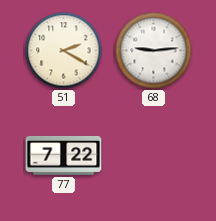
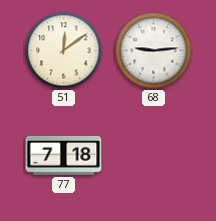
51: 2:20 -> 12:09
77: 7:22 -> 7:18
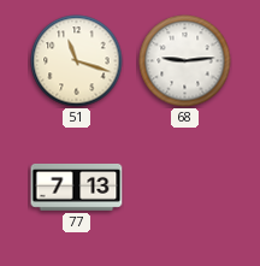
51: 12:09 -> 11:18
77: 7:18 -> 7:13
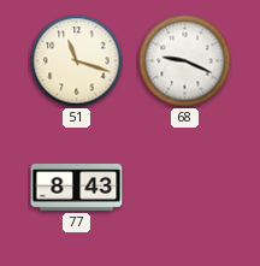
68: 9:14 -> 9:19
77: 7:13 -> 8:43
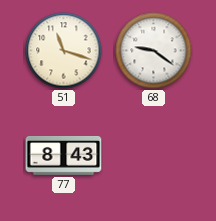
68: 9:19 -> 9:21
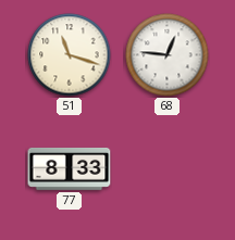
68: 9:21 -> 12:46
77: 8:43 -> 8:33
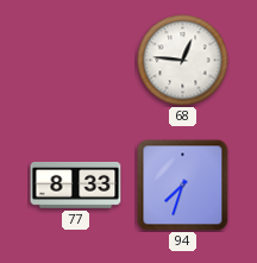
51: 11:18 -> none
94: none -> 7:33
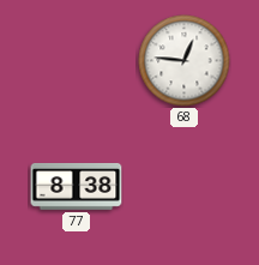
77: 8:33 -> 8:38
94: 7:33 -> none
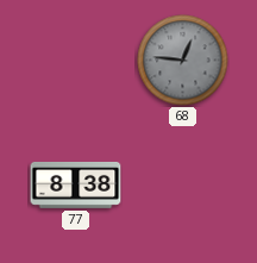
68 dial: white -> grey
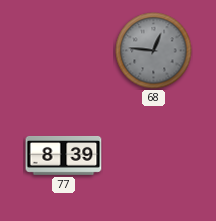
77: 8:38 -> 8:39
